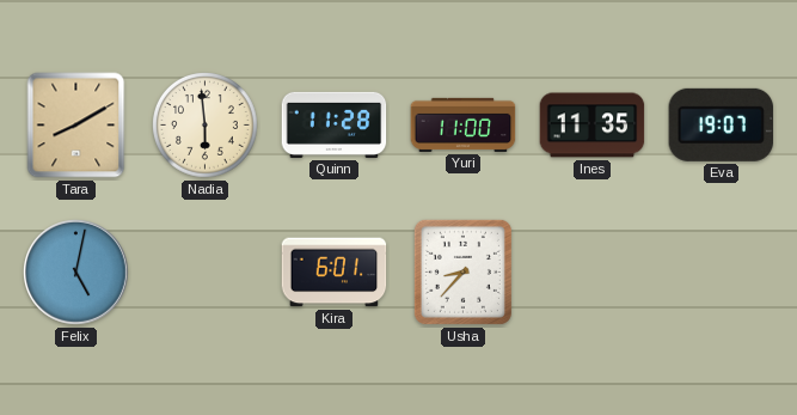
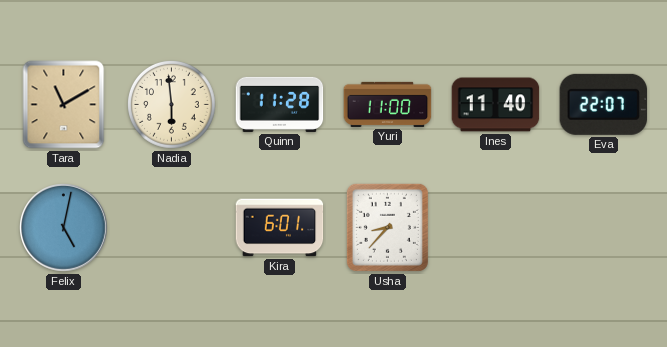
Tara: 8:10 -> 11:10
Ines: 11:35 -> 11:40
Eva: 19:07 -> 22:07
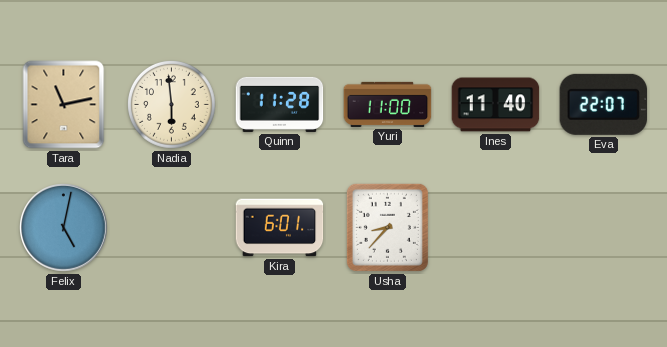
Tara: 11:10 -> 11:13
